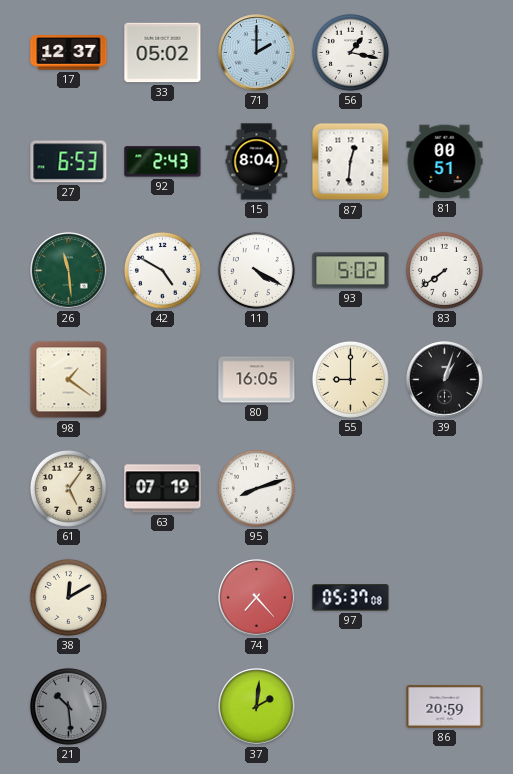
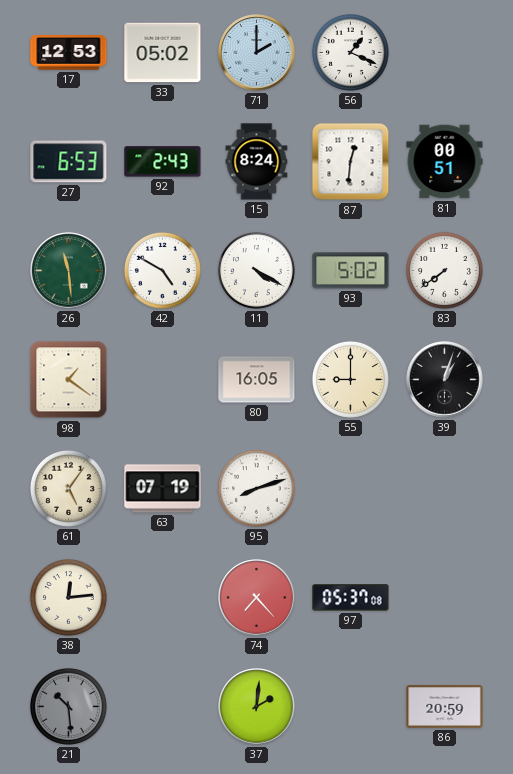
17: 12:37 -> 12:53
56: 1:17 -> 1:19
15: 8:04 -> 8:24
38: 12:10 -> 12:14
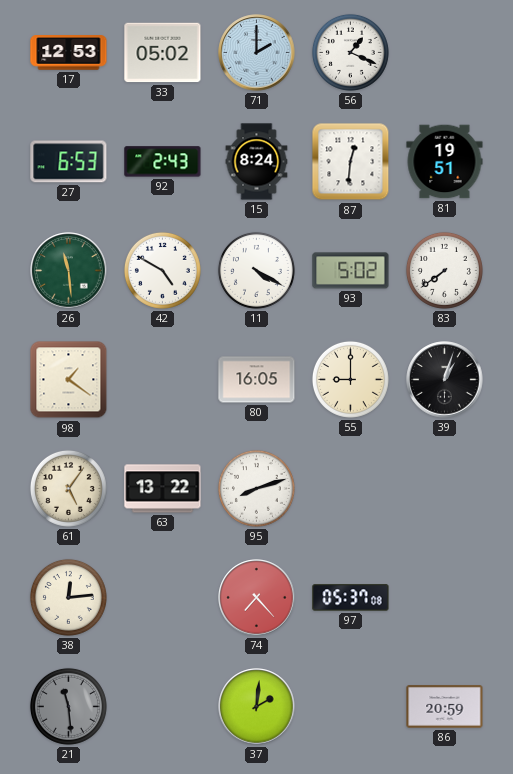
81: 00:51 -> 19:51
63: 07:19 -> 13:22
21: 10:29 -> 11:29
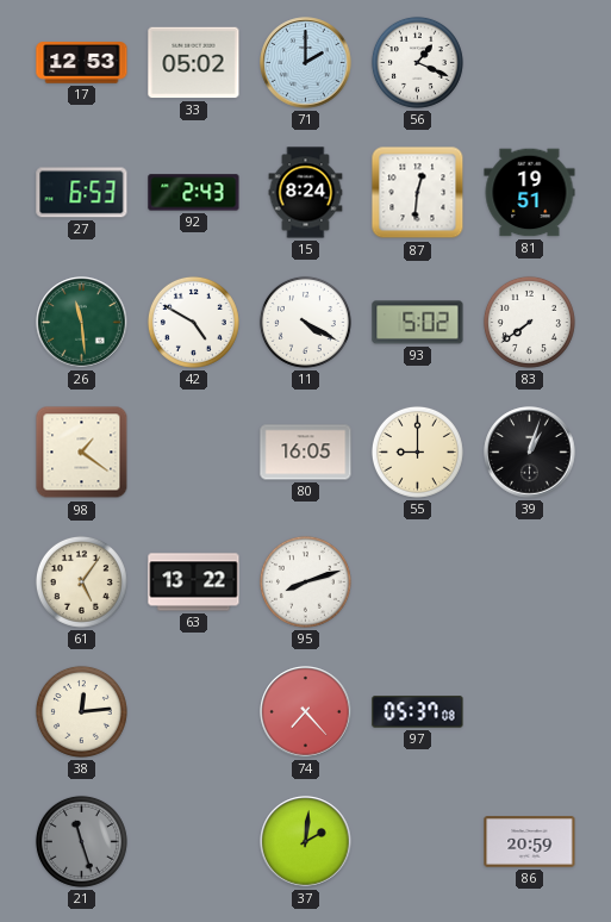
21: 11:29 -> 11:27
